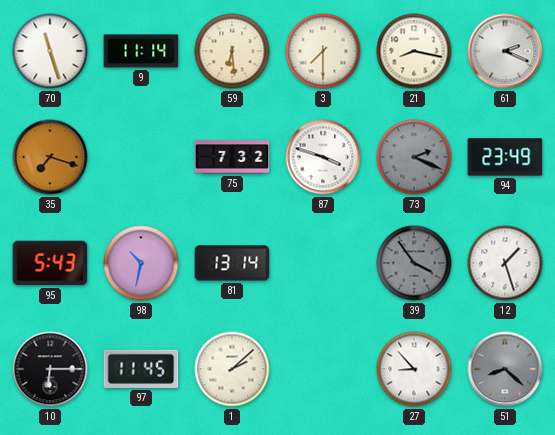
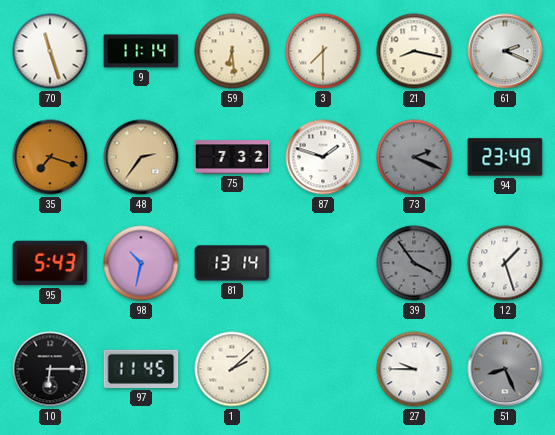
48: none -> 2:36
87: 3:48 -> 1:48
27: 8:53 -> 9:45
51: 8:22 -> 8:26
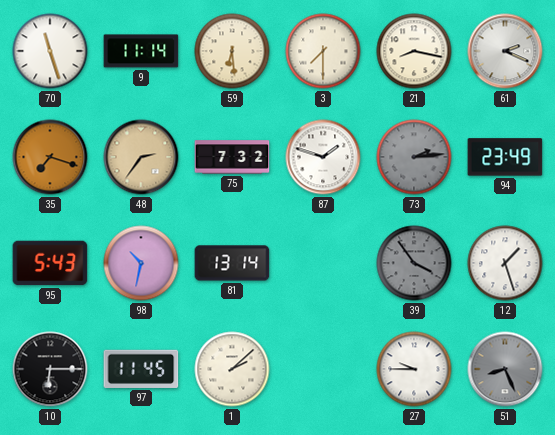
73: 2:19 -> 2:14
